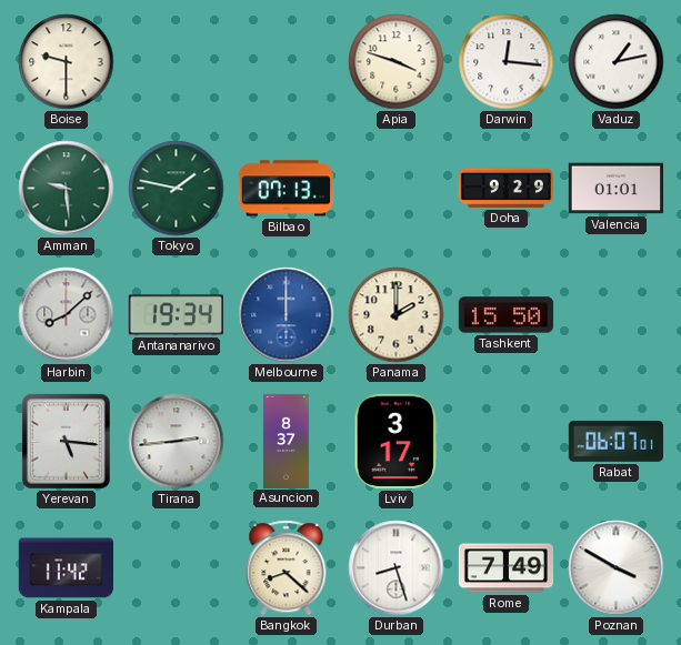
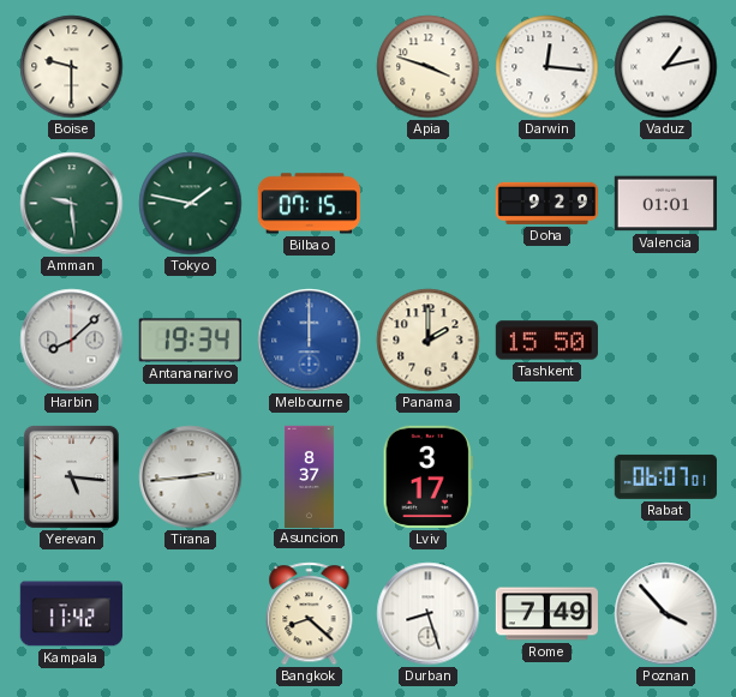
Bilbao: 07:13 -> 07:15
Poznan: 3:50 -> 3:53
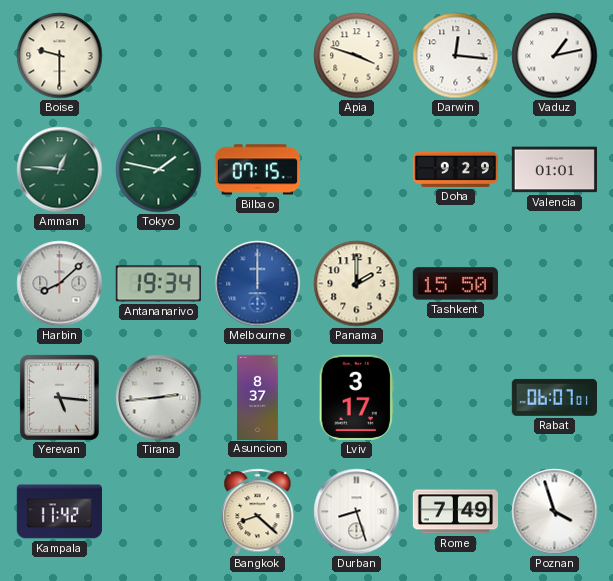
Amman: 9:29 -> 12:46
Poznan: 3:53 -> 3:57
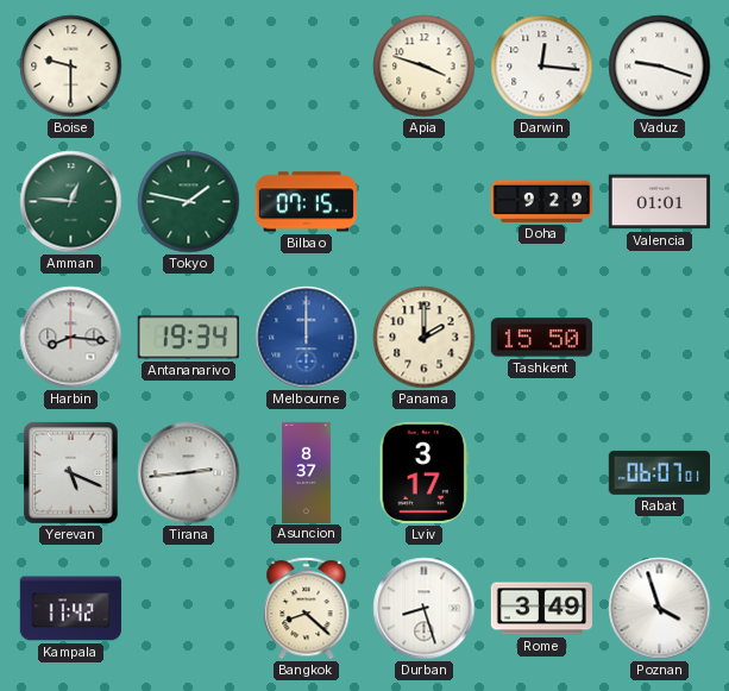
Vaduz: 1:13 -> 9:18
Harbin: 8:08 -> 8:16
Yerevan: 5:16 -> 5:19
Rome: 7:49 -> 3:49
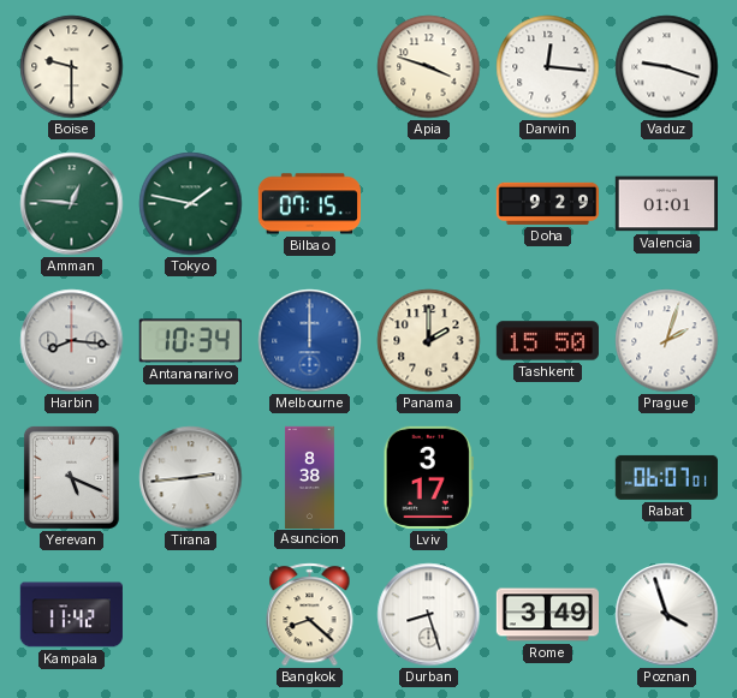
Antananarivo: 19:34 -> 10:34
Prague: none -> 2:03
Asuncion: 8:37 -> 8:38
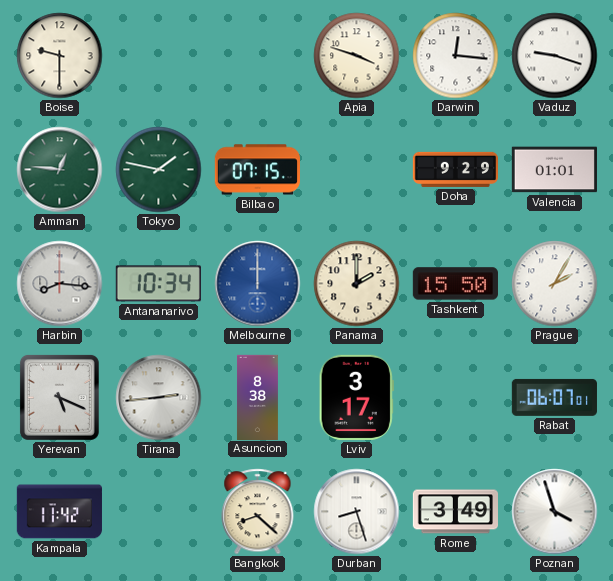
Prague: 2:03 -> 2:05
